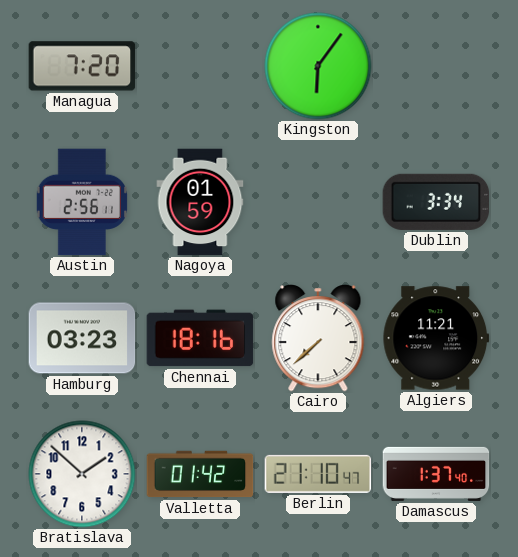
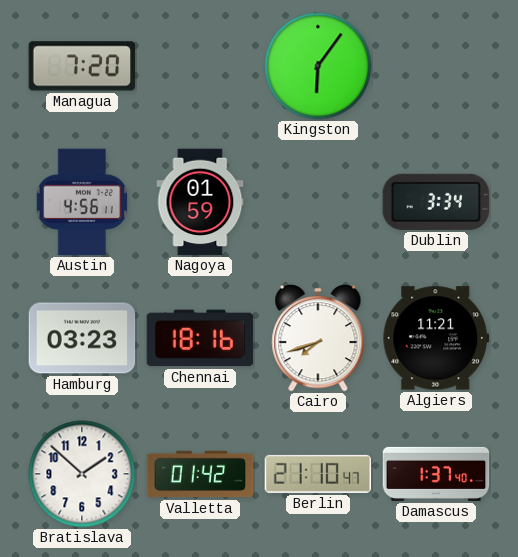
Austin: 2:56 -> 4:56
Cairo: 7:38 -> 7:42
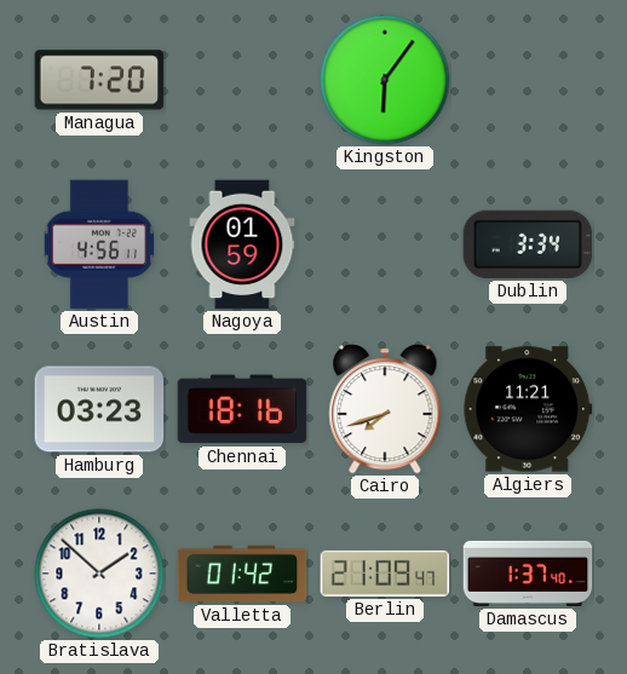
Berlin: 21:10 -> 21:09
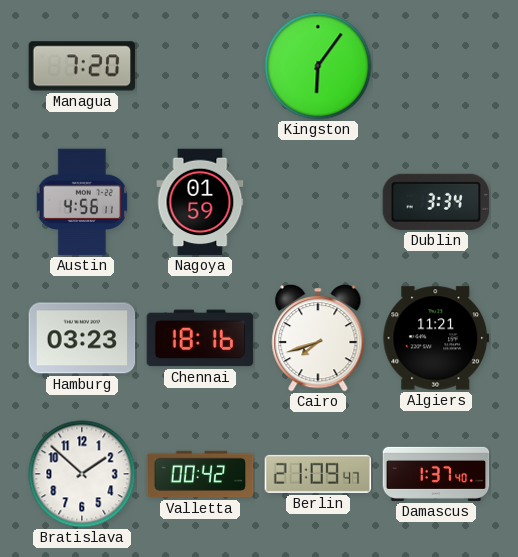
Valletta: 01:42 -> 00:42
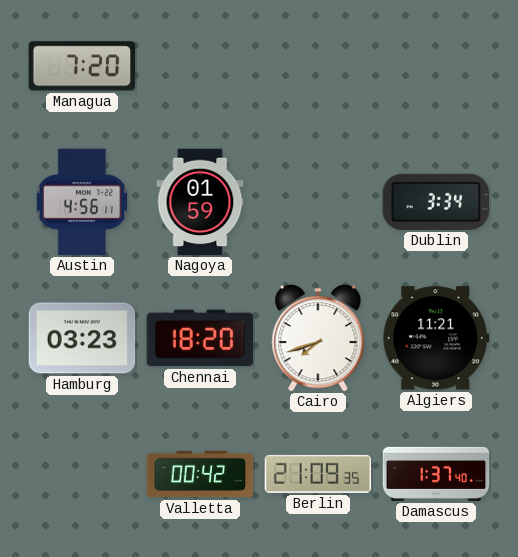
Kingston: 6:06 -> none
Chennai: 18:16 -> 18:20
Bratislava: 1:52 -> none
Berlin: 21:09:47 -> 21:09:35
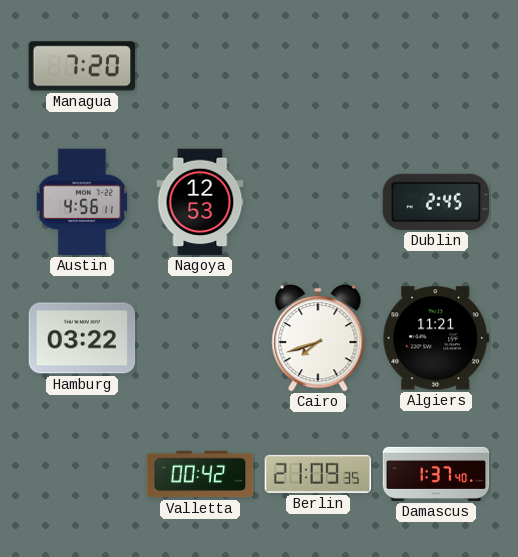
Nagoya: 01:59 -> 12:53
Dublin: 3:34 -> 2:45
Hamburg: 03:23 -> 03:22
Chennai: 18:20 -> none
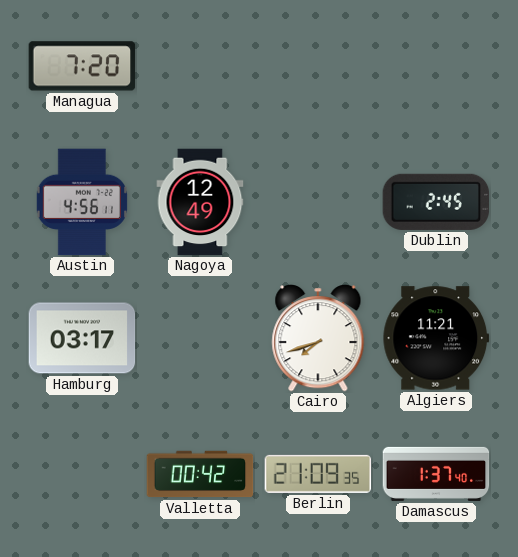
Nagoya: 12:53 -> 12:49
Hamburg: 03:22 -> 03:17
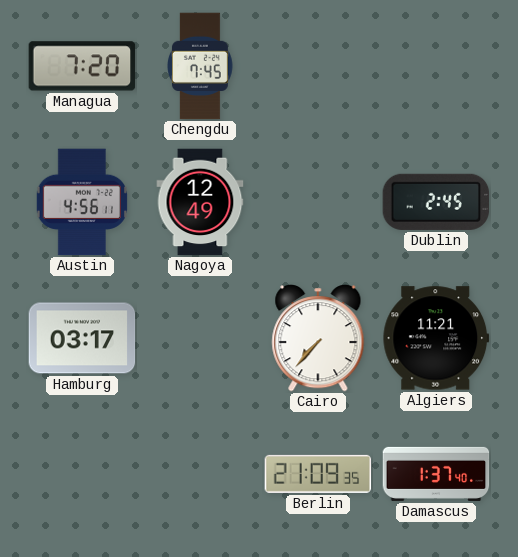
Chengdu: none -> 7:45
Cairo: 7:42 -> 7:37
Valletta: 00:42 -> none
